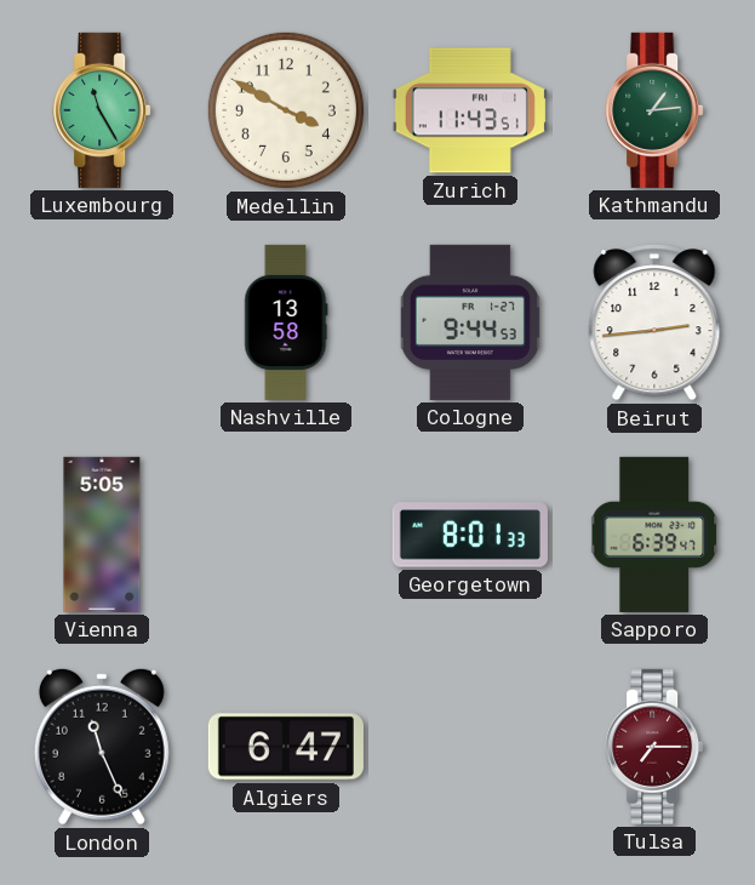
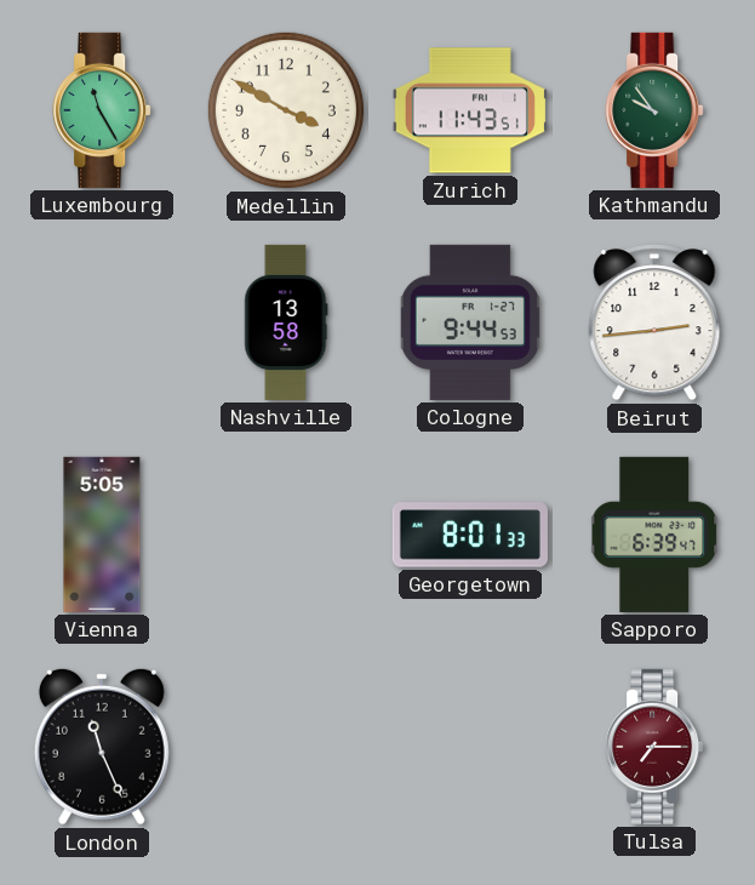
Kathmandu: 1:14 -> 9:54
Algiers: 6:47 -> none
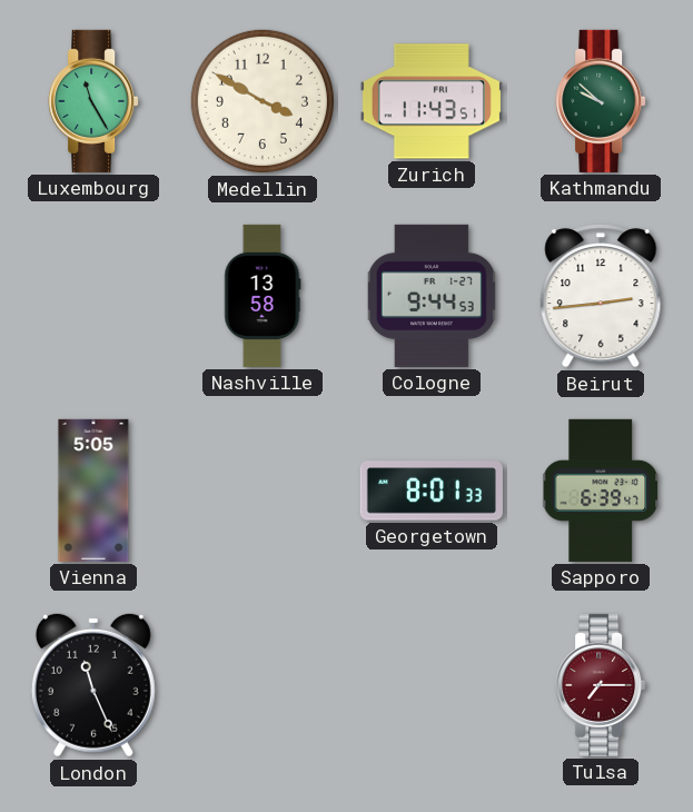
Kathmandu: 9:54 -> 9:52
